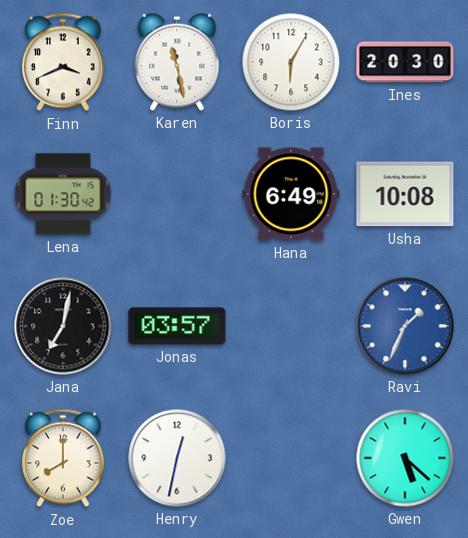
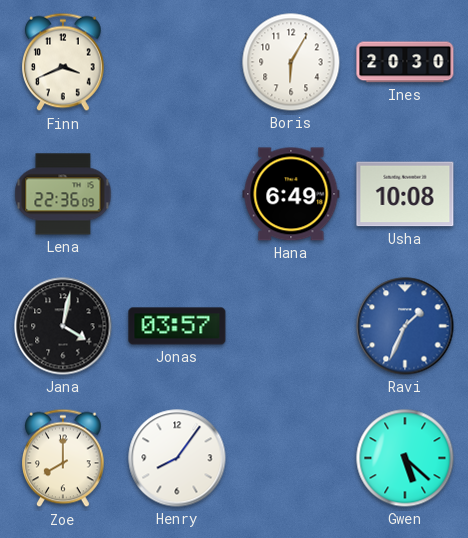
Karen: 11:28 -> none
Lena: 01:30 -> 22:36
Jana: 7:02 -> 4:02
Henry: 12:32 -> 8:06
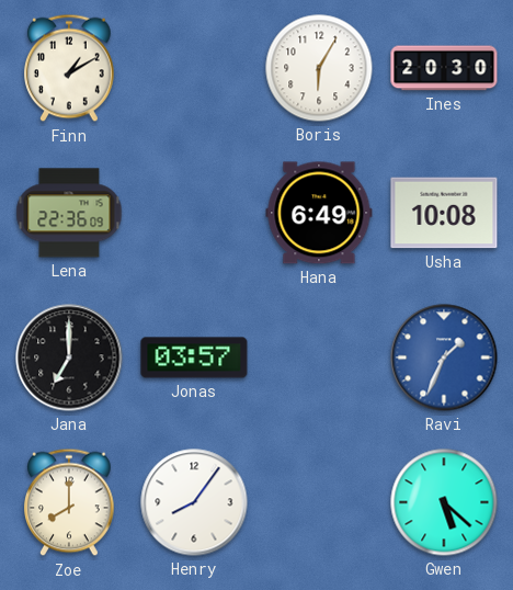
Finn: 3:41 -> 1:10
Jana: 4:02 -> 7:00
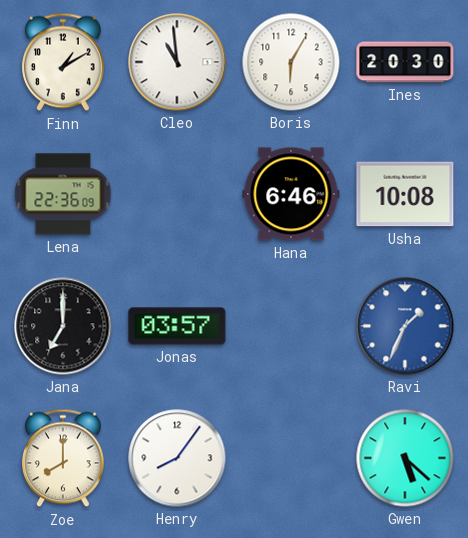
Cleo: none -> 10:59
Hana: 6:49 -> 6:46
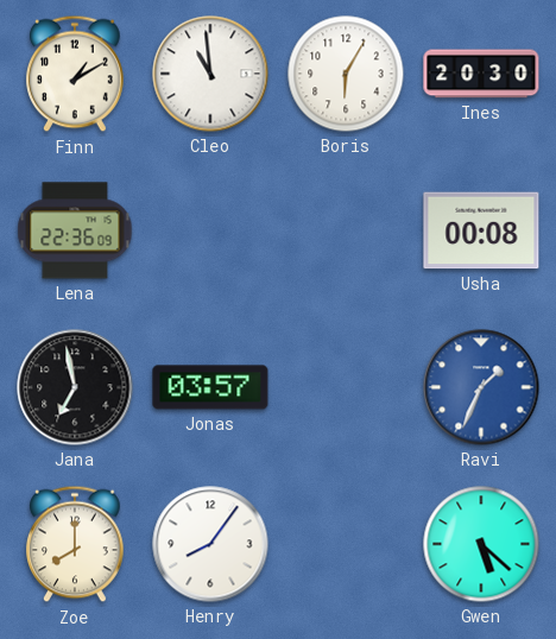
Hana: 6:46 -> none
Usha: 10:08 -> 00:08
Jana: 7:00 -> 6:58
